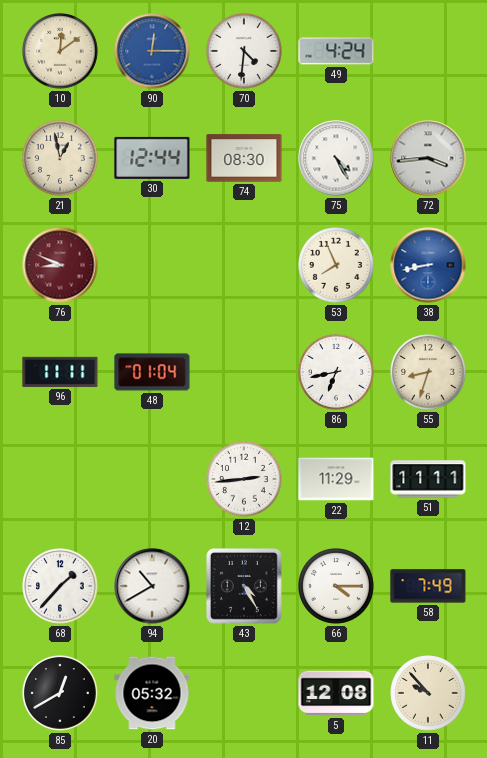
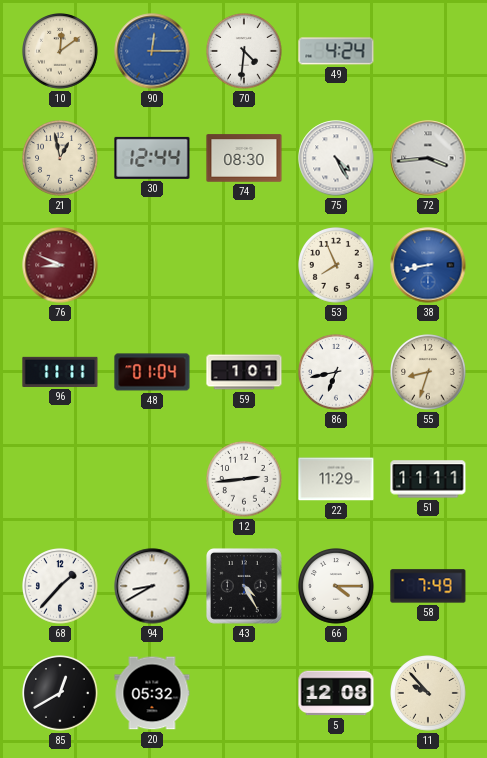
59: none -> 1:01
94: 10:40 -> 8:40
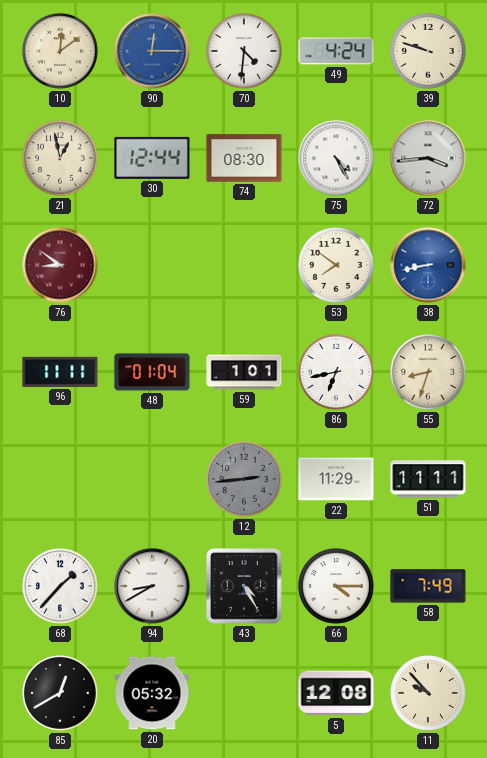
39: none -> 9:48
76: 8:49 -> 8:51
53: 7:56 -> 7:51
12 dial: white -> grey
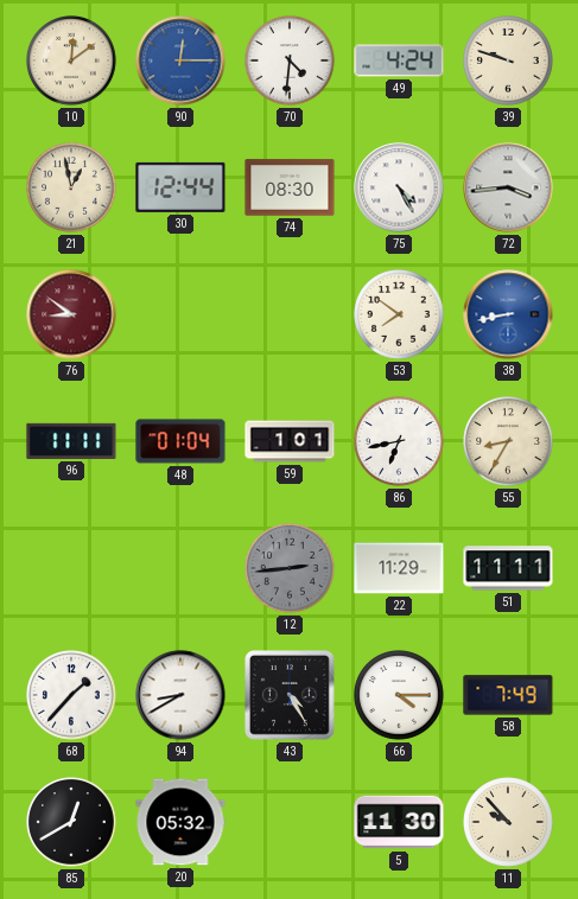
55: 8:33 -> 8:35
5: 12:08 -> 11:30
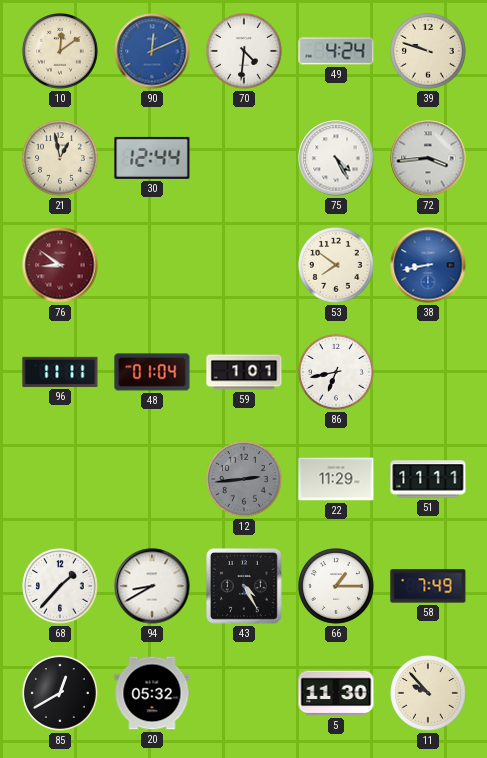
90: 12:15 -> 12:11
74: 08:30 -> none
55: 8:35 -> none
66: 4:15 -> 1:15
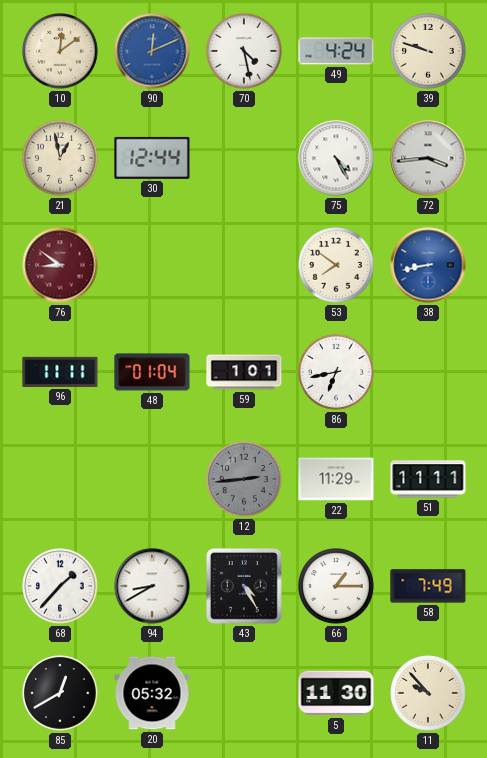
70: 4:31 -> 4:28
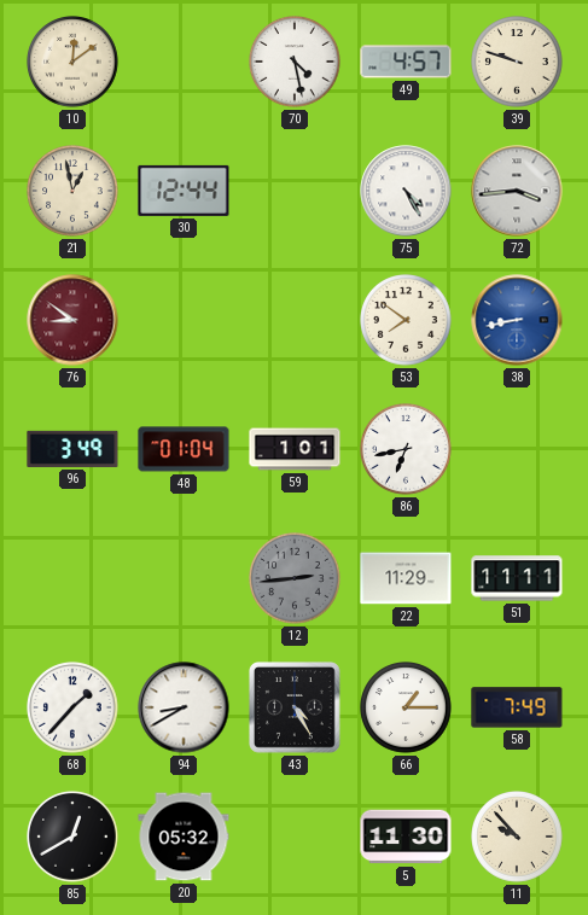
90: 12:11 -> none
49: 4:24 -> 4:57
96: 11:11 -> 3:49
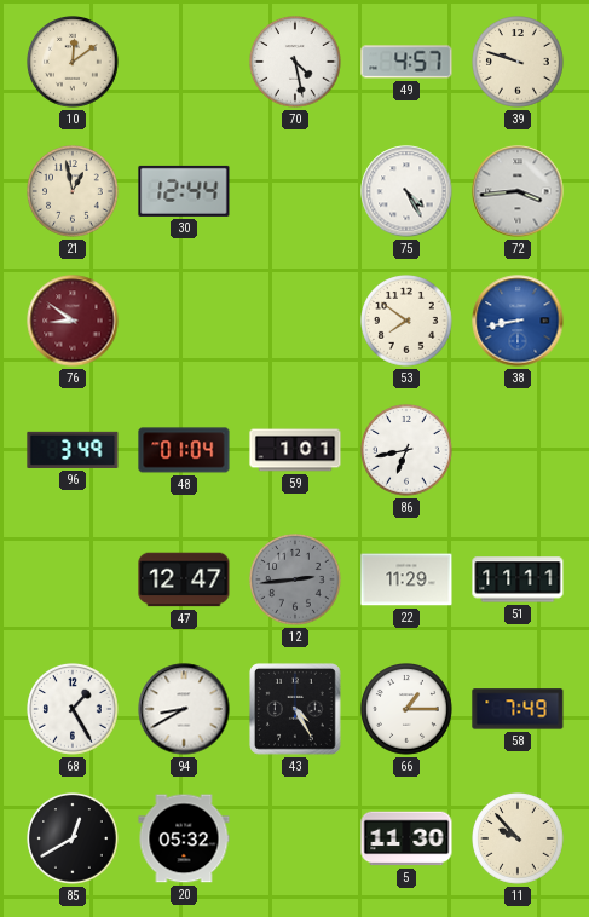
47: none -> 12:47
68: 1:37 -> 1:25
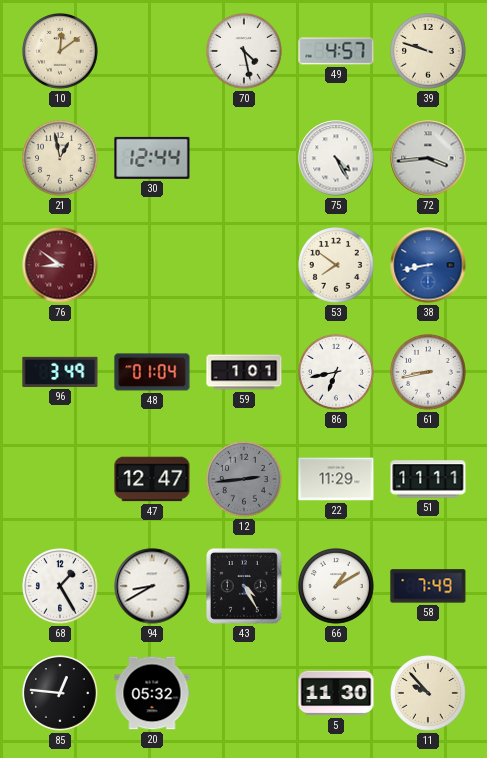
61: none -> 8:43
66: 1:15 -> 1:10
85: 12:40 -> 12:46
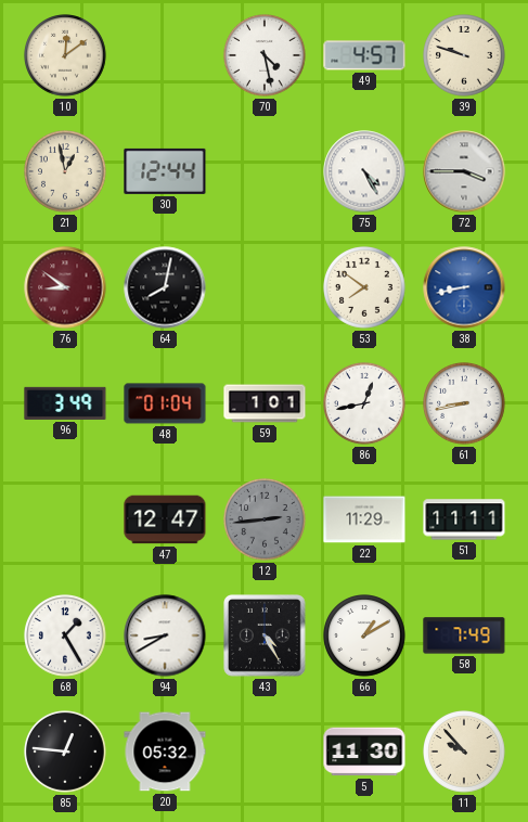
72: 3:44 -> 3:45
64: none -> 8:02
86: 6:43 -> 12:43
